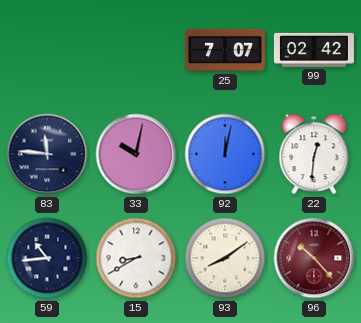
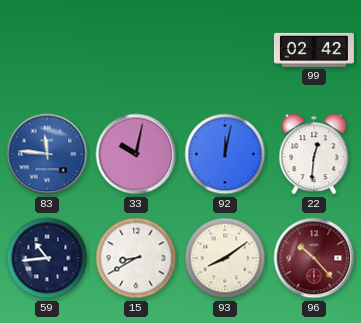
25: 7:07 -> none
83 dial: navy -> blue
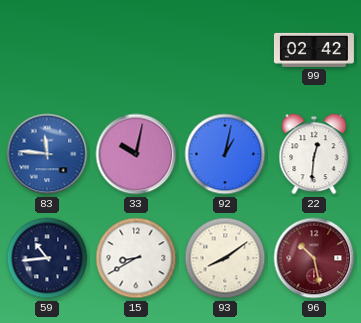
92: 12:02 -> 1:02
96: 10:23 -> 10:28
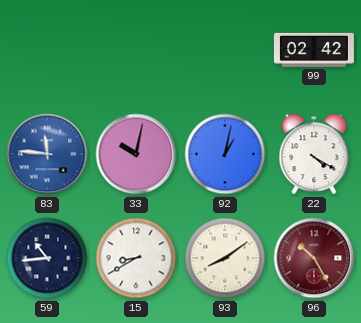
22: 12:31 -> 4:20
96: 10:28 -> 10:25
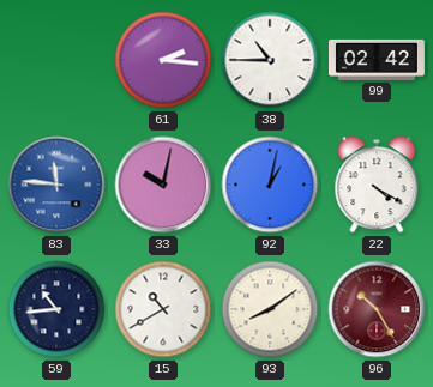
61: none -> 2:16
38: none -> 10:45
15: 8:40 -> 10:40
